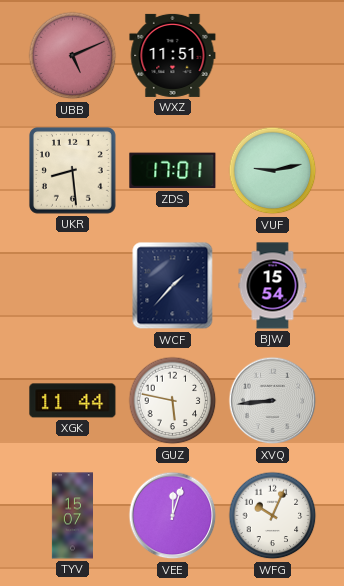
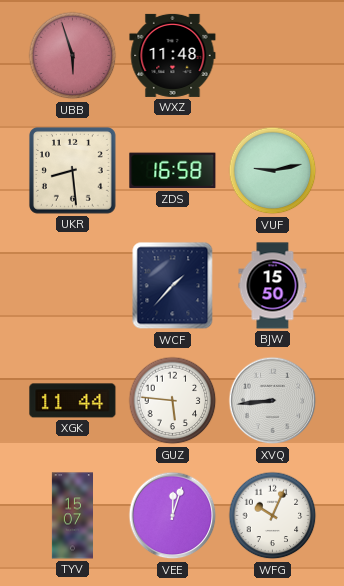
UBB: 5:11 -> 5:57
WXZ: 11:51 -> 11:48
ZDS: 17:01 -> 16:58
BJW: 15:54 -> 15:50
GUZ: 5:47 -> 5:46
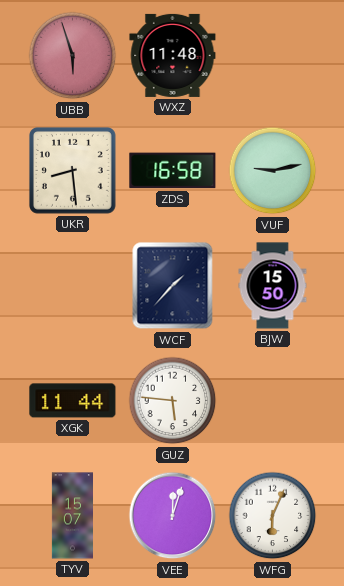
XVQ: 8:44 -> none
WFG: 10:04 -> 6:04
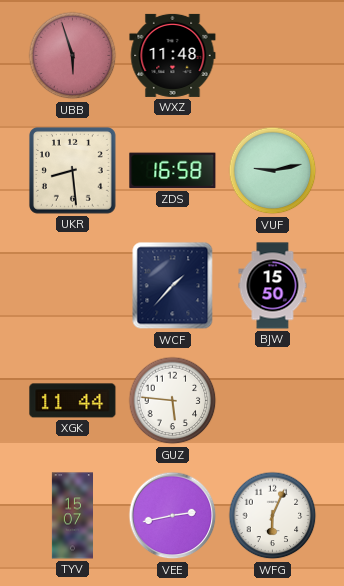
VEE: 12:03 -> 2:43
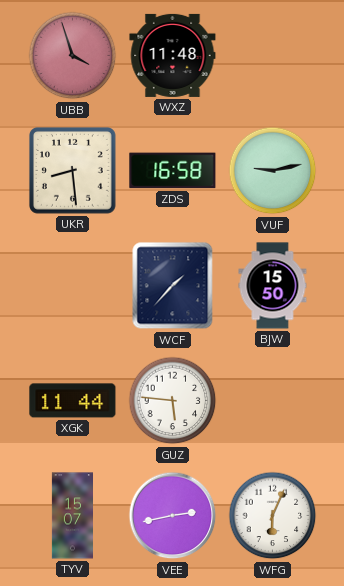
UBB: 5:57 -> 3:57
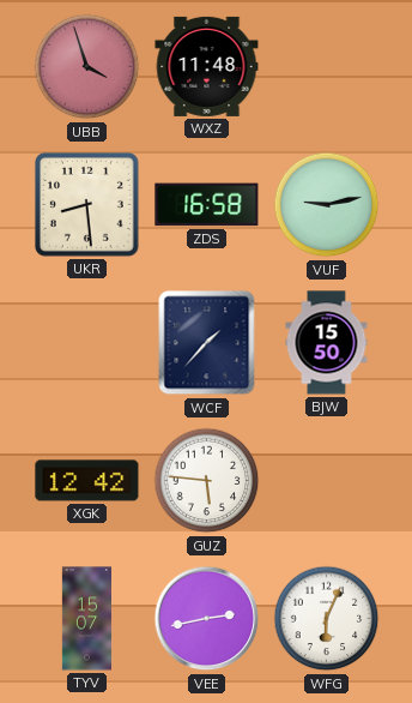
XGK: 11:44 -> 12:42
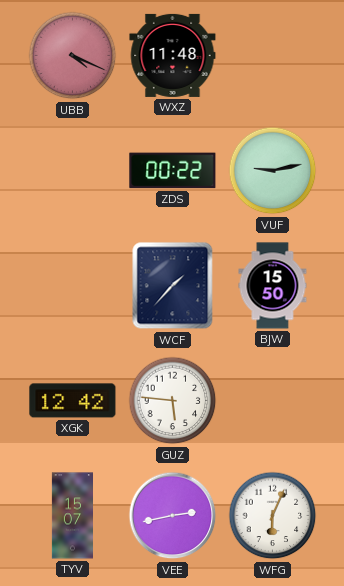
UBB: 3:57 -> 4:19
UKR: 8:29 -> none
ZDS: 16:58 -> 00:22
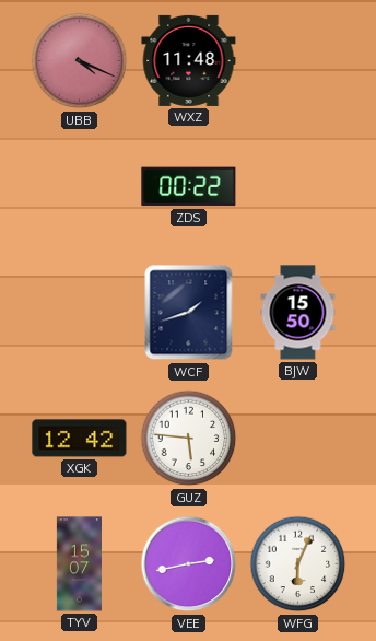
VUF: 9:13 -> none
WCF: 1:37 -> 1:42
